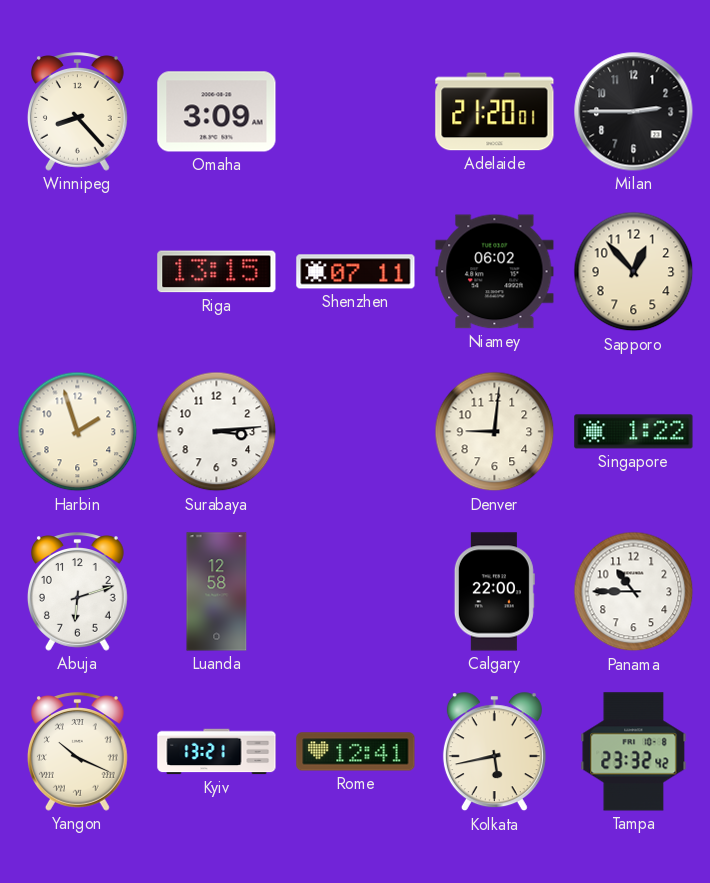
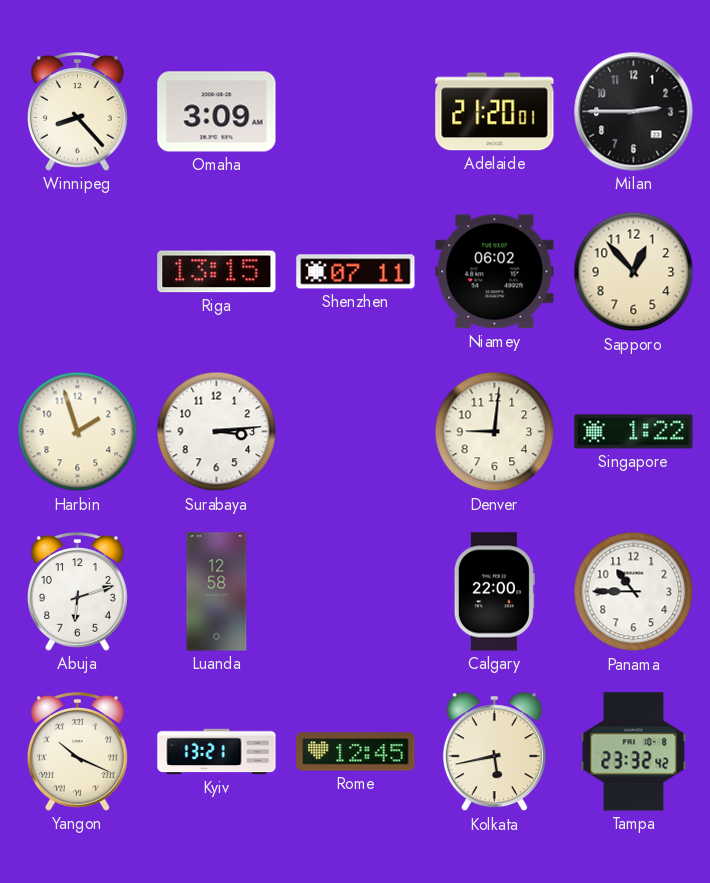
Rome: 12:41 -> 12:45
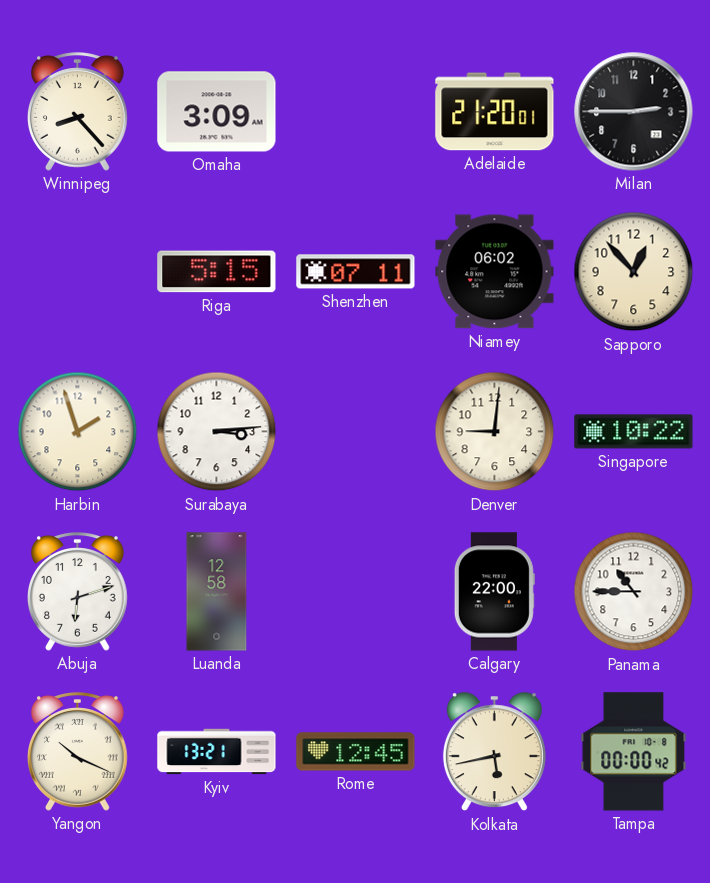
Riga: 13:15 -> 5:15
Singapore: 1:22 -> 10:22
Tampa: 23:32 -> 00:00
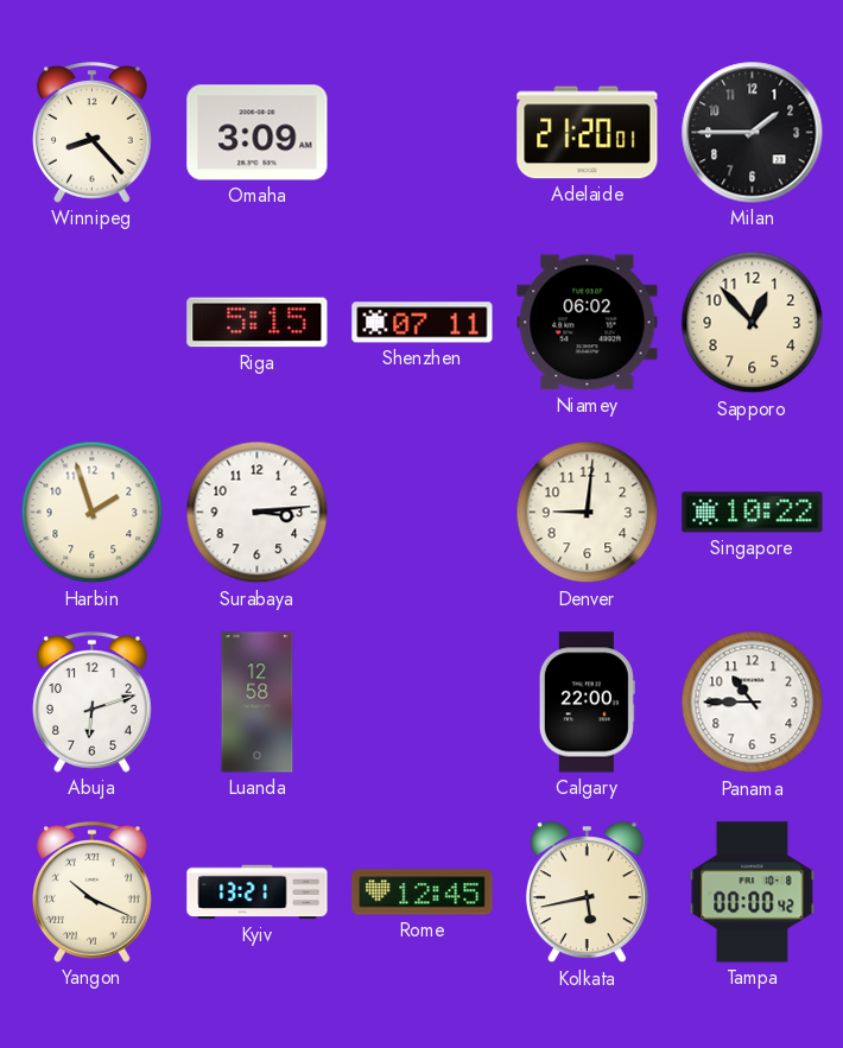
Milan: 2:45 -> 1:45
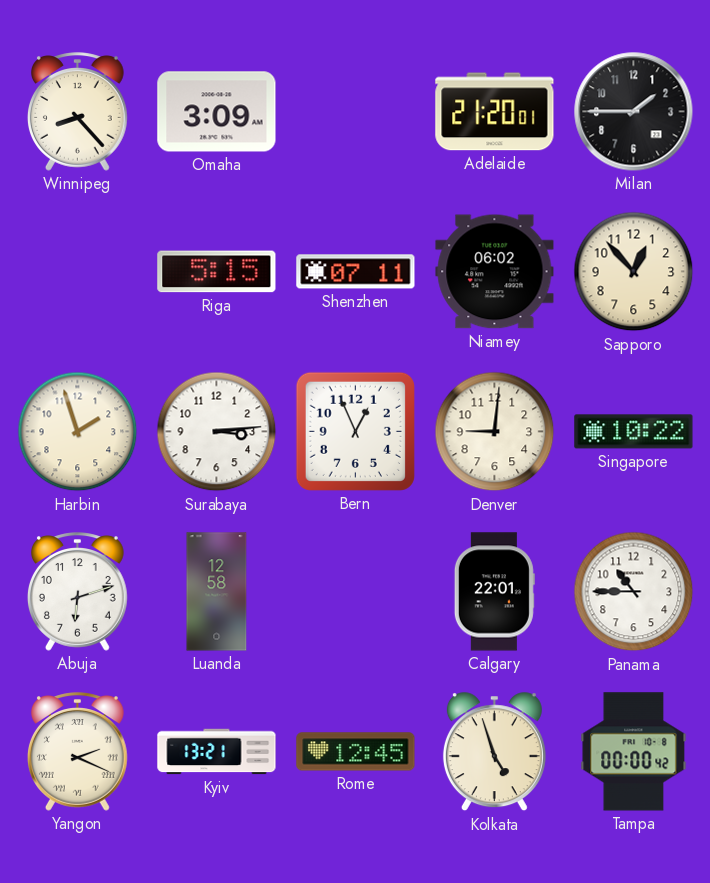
Bern: none -> 12:56
Calgary: 22:00 -> 22:01
Yangon: 10:19 -> 2:19
Kolkata: 5:43 -> 4:57
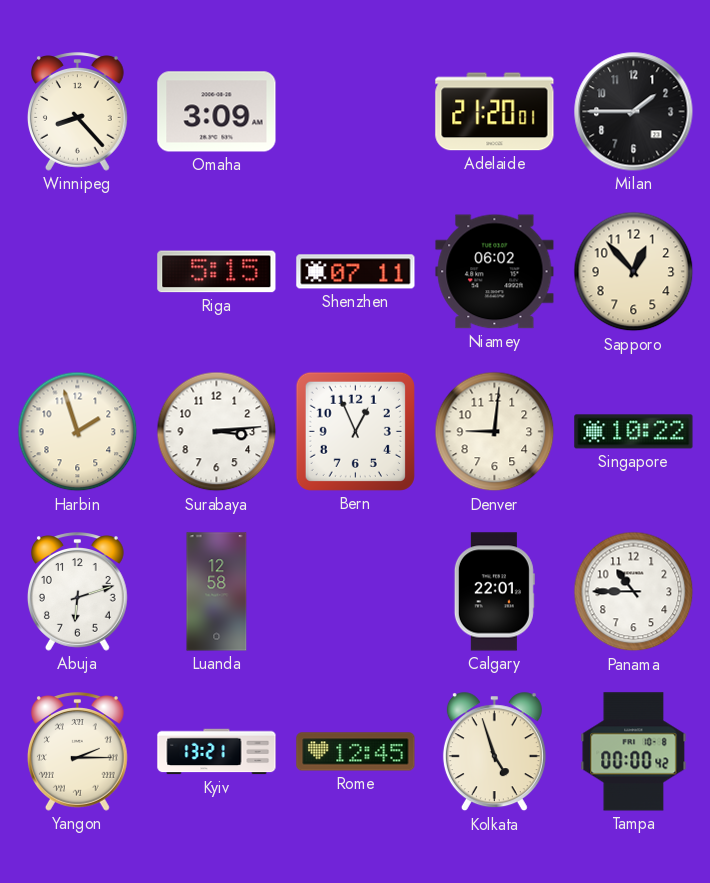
Yangon: 2:19 -> 2:15
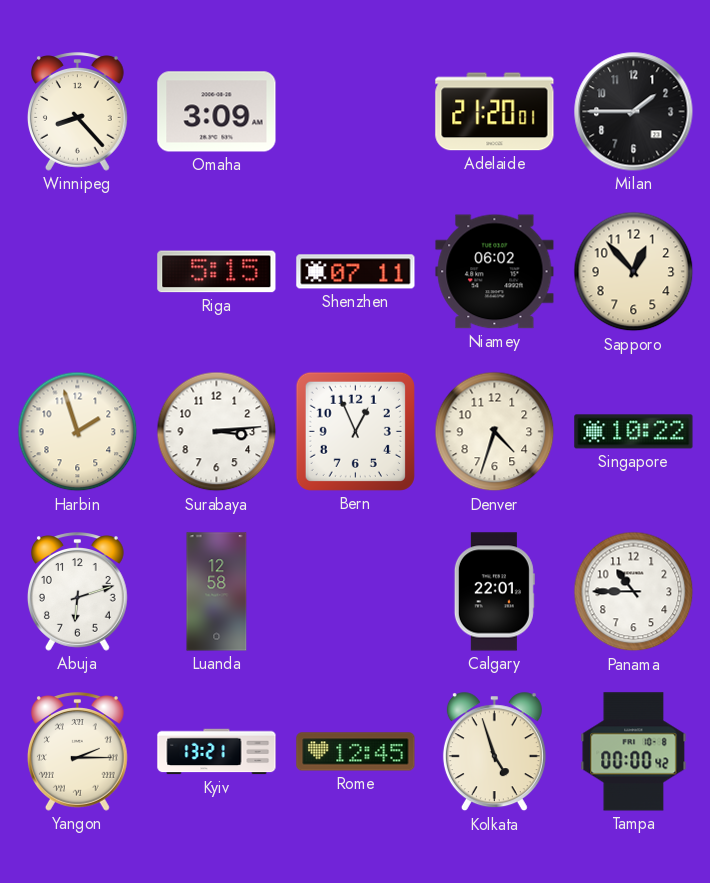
Denver: 9:01 -> 4:33
